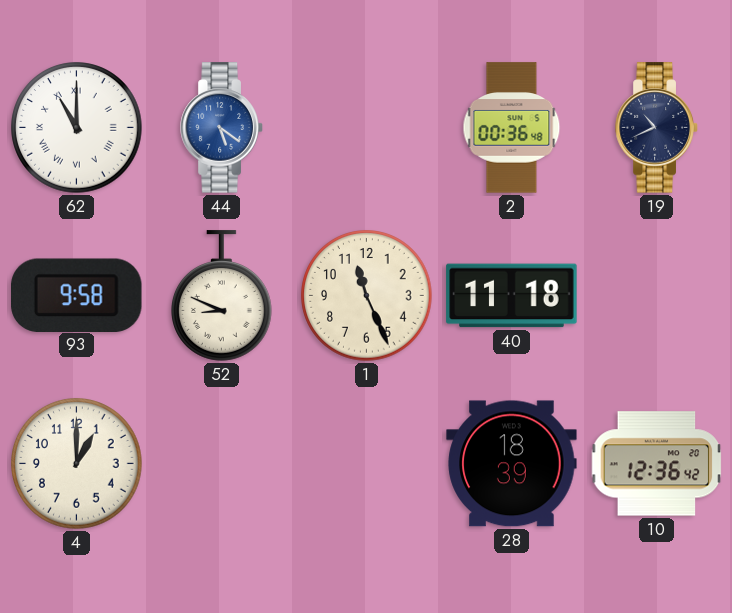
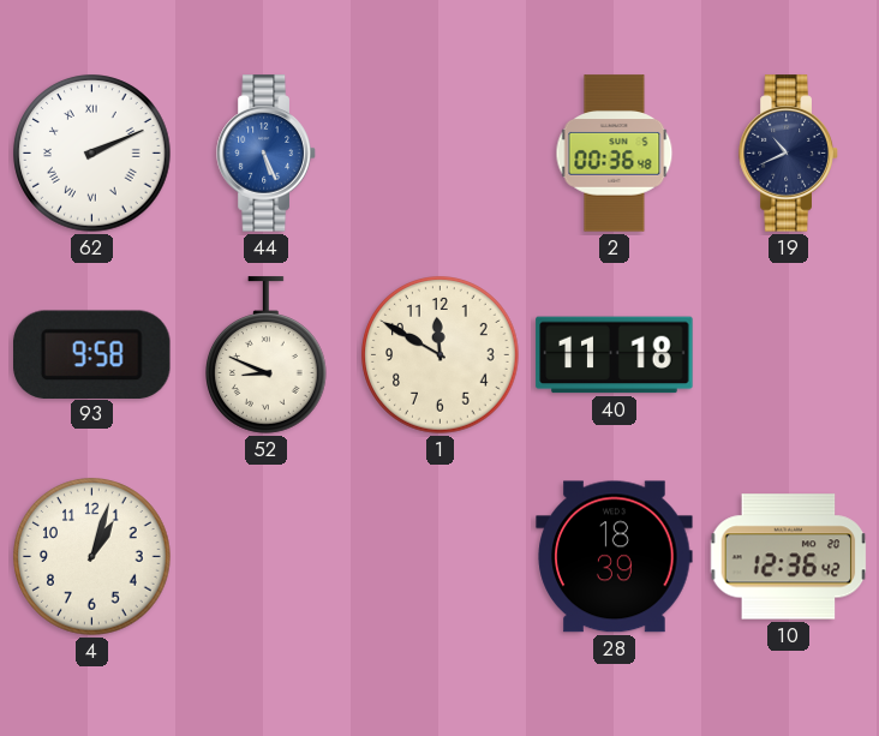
62: 11:00 -> 2:11
44: 5:21 -> 5:26
1: 11:26 -> 11:50
4: 1:00 -> 1:03
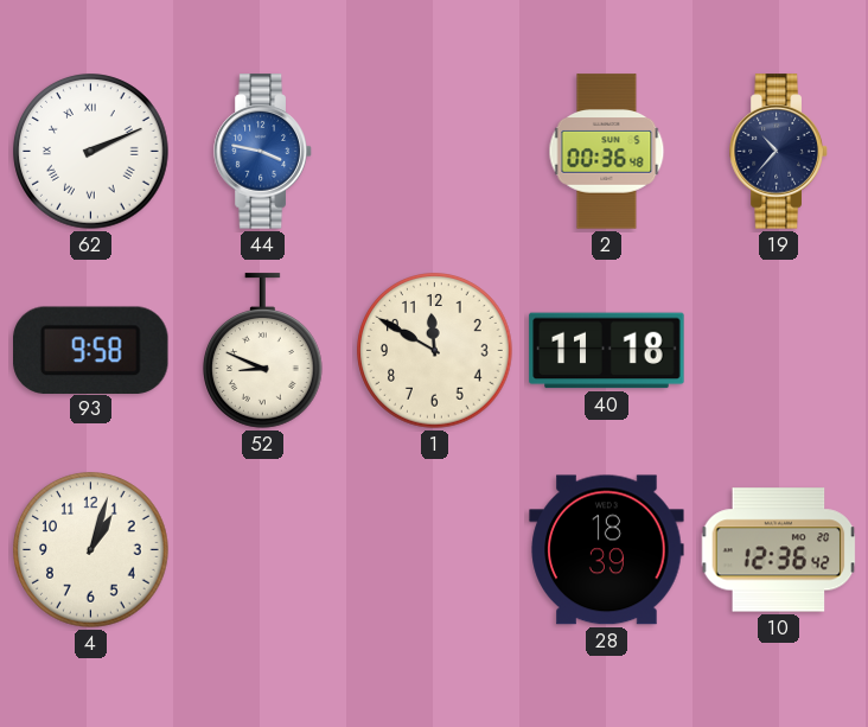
44: 5:26 -> 3:47
19: 10:41 -> 10:37
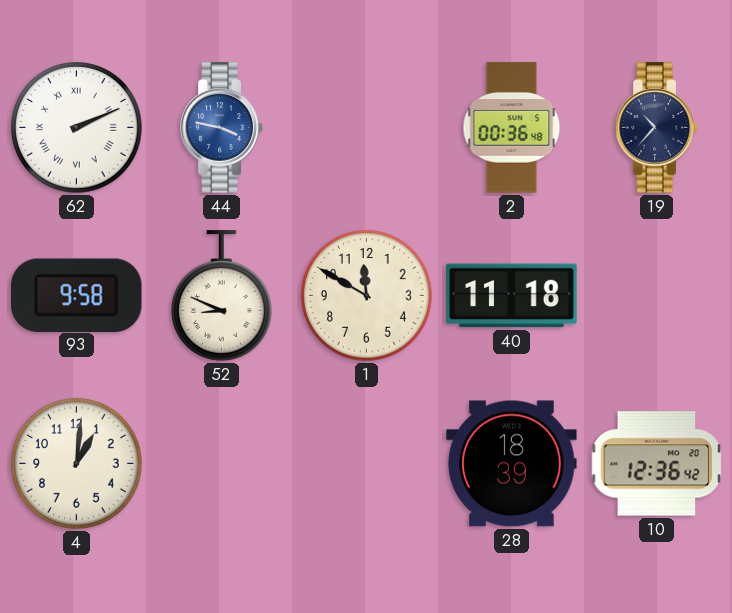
4: 1:03 -> 1:01
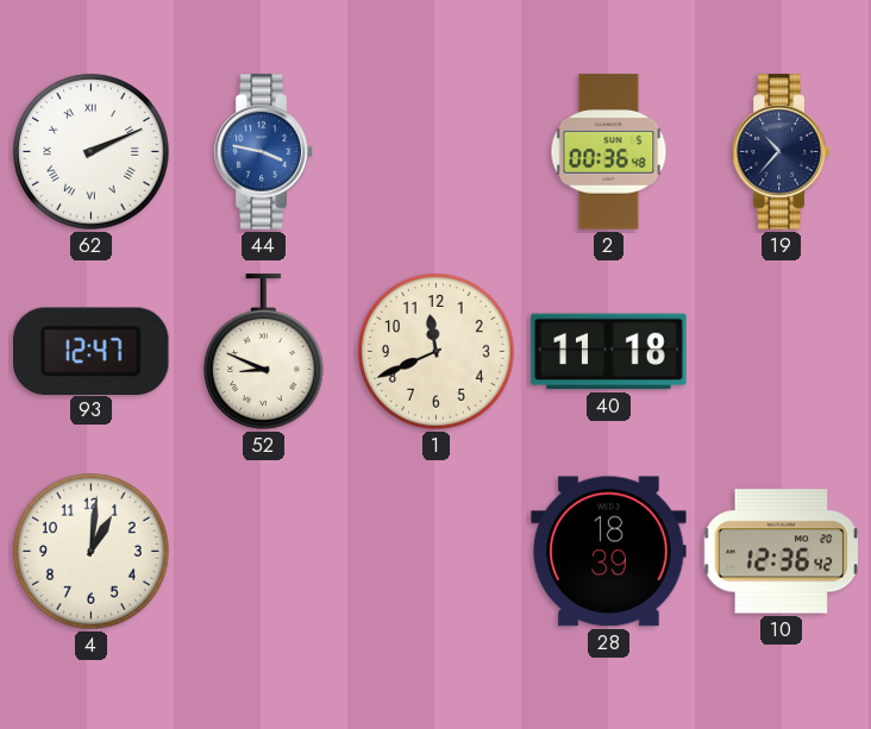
93: 9:58 -> 12:47
1: 11:50 -> 11:41
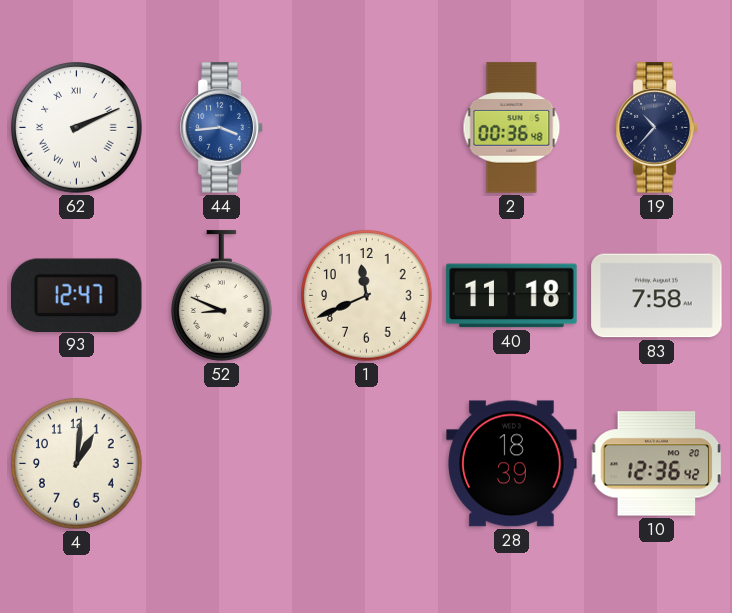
44: 3:47 -> 3:44
83: none -> 7:58
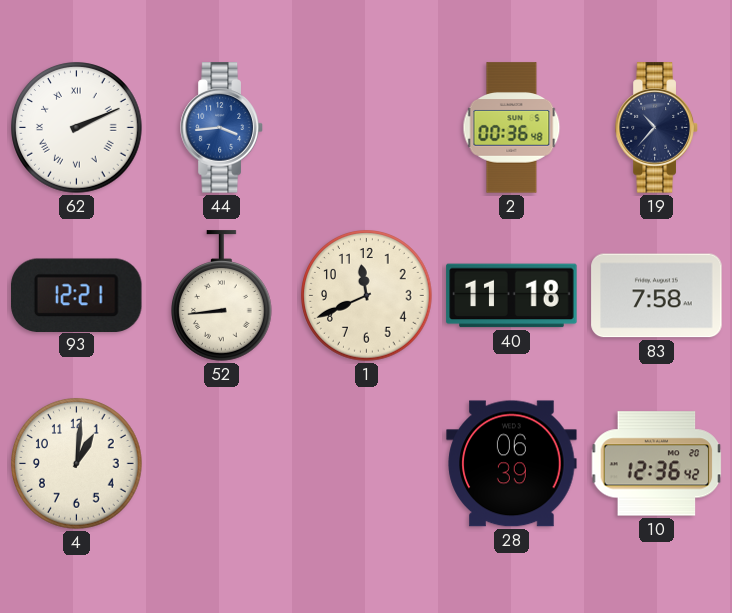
93: 12:47 -> 12:21
52: 8:49 -> 8:44
28: 18:39 -> 06:39
